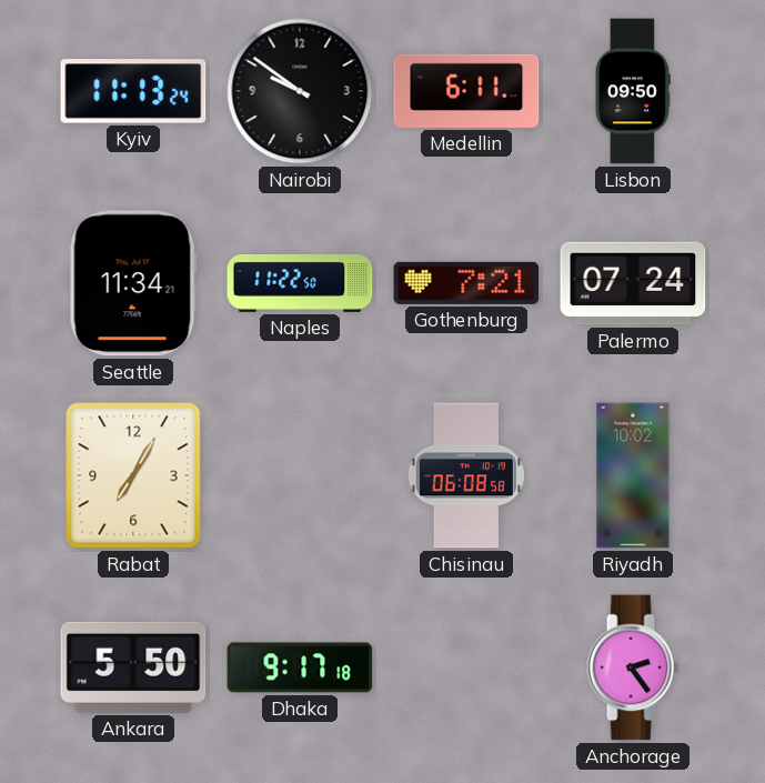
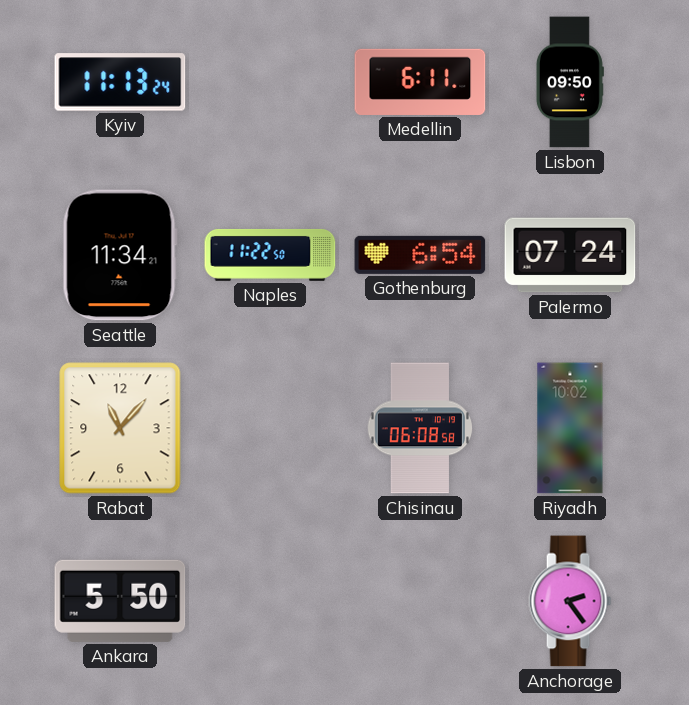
Nairobi: 9:51 -> none
Gothenburg: 7:21 -> 6:54
Rabat: 7:05 -> 11:07
Dhaka: 9:17 -> none
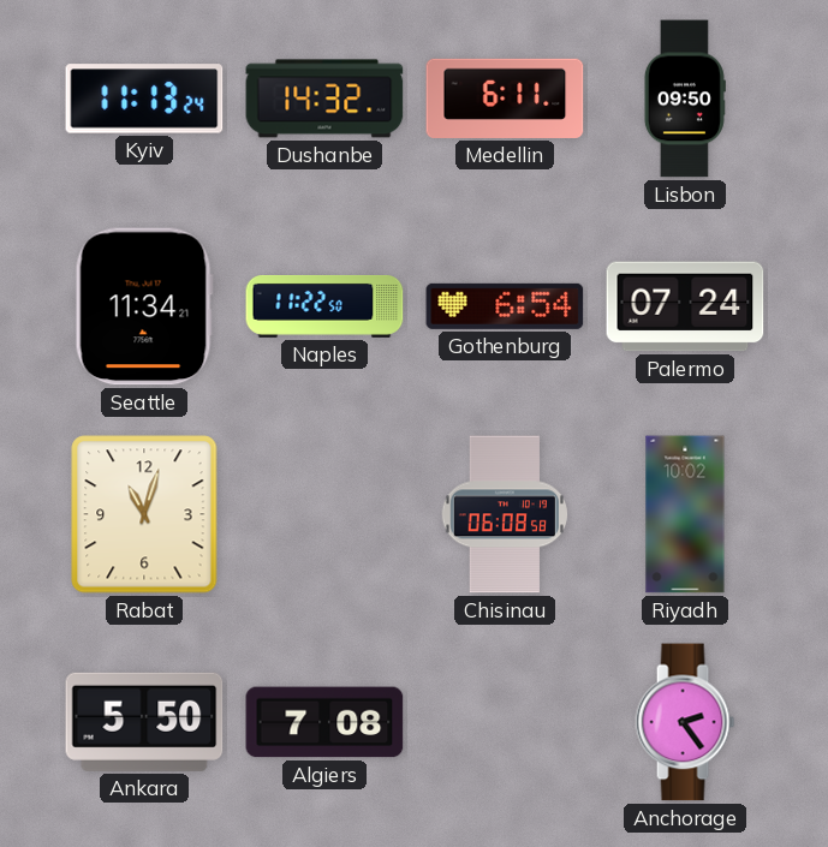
Dushanbe: none -> 14:32
Rabat: 11:07 -> 11:03
Algiers: none -> 7:08
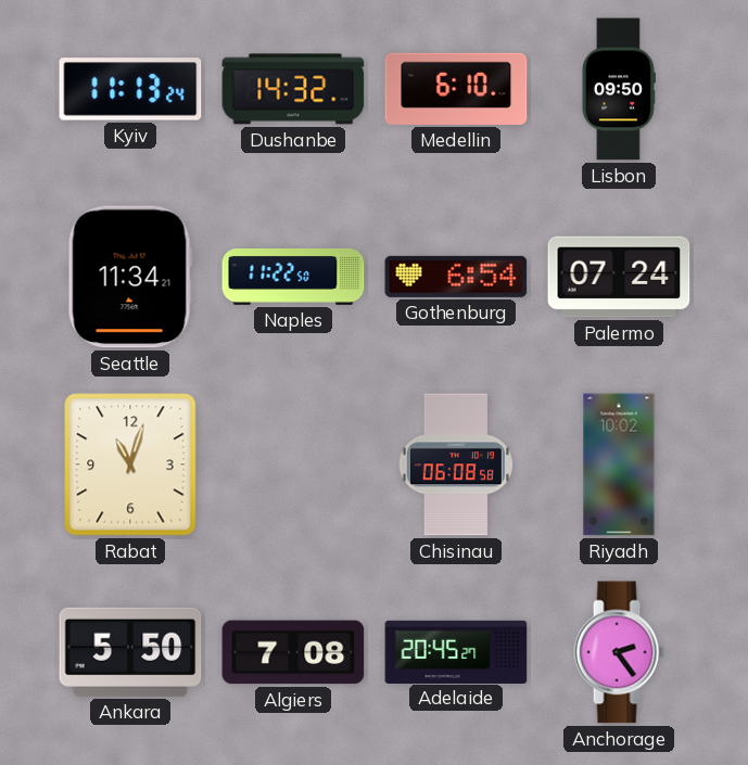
Medellin: 6:11 -> 6:10
Adelaide: none -> 20:45
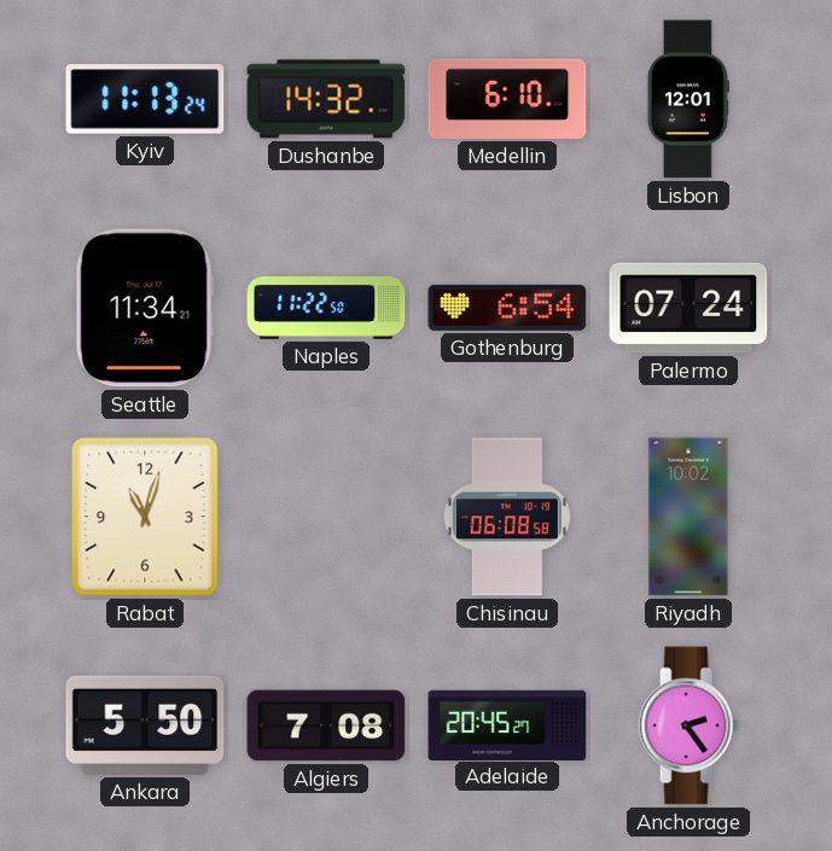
Lisbon: 09:50 -> 12:01
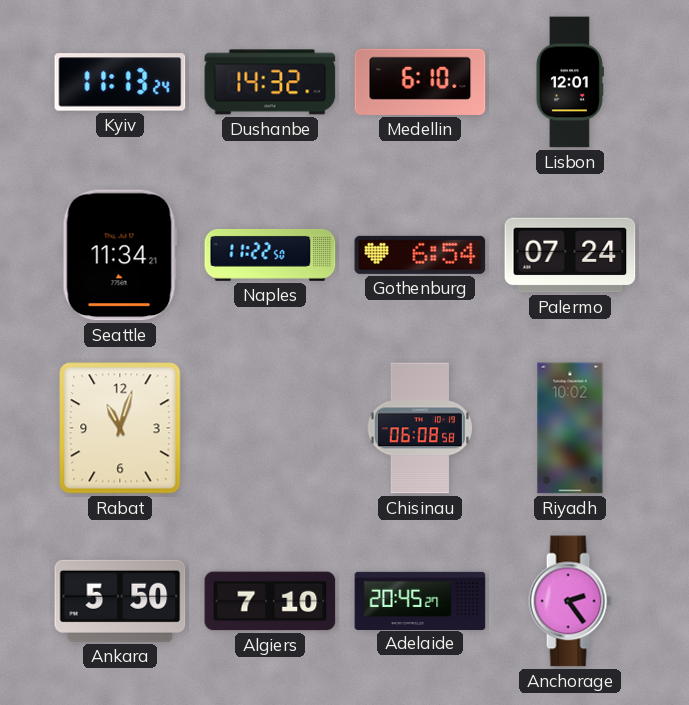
Algiers: 7:08 -> 7:10
